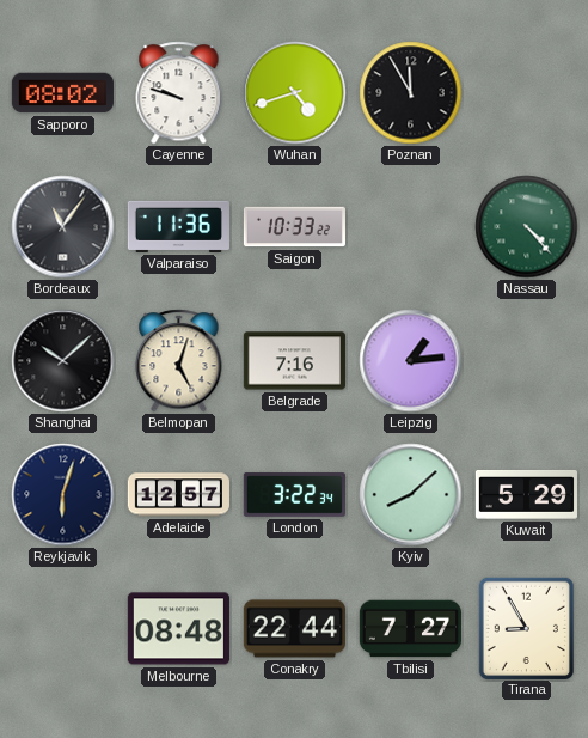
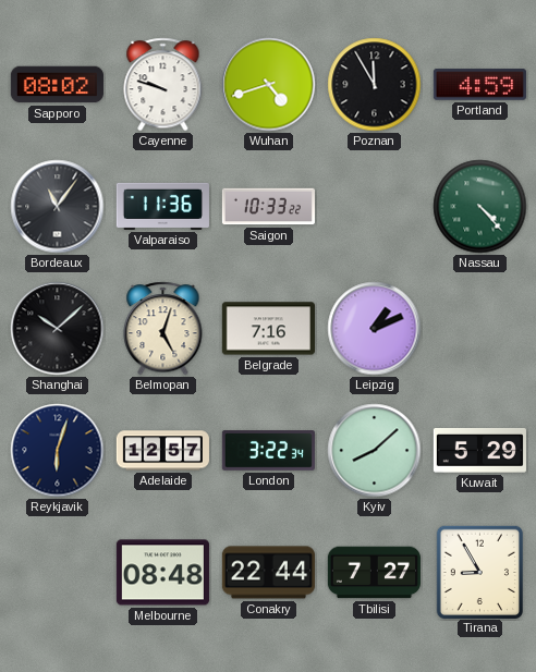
Portland: none -> 4:59
Leipzig: 1:14 -> 1:11
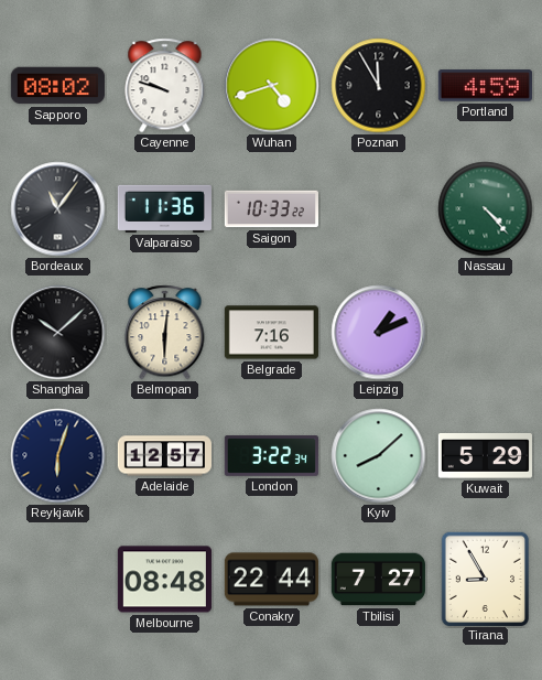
Belmopan: 5:03 -> 6:01
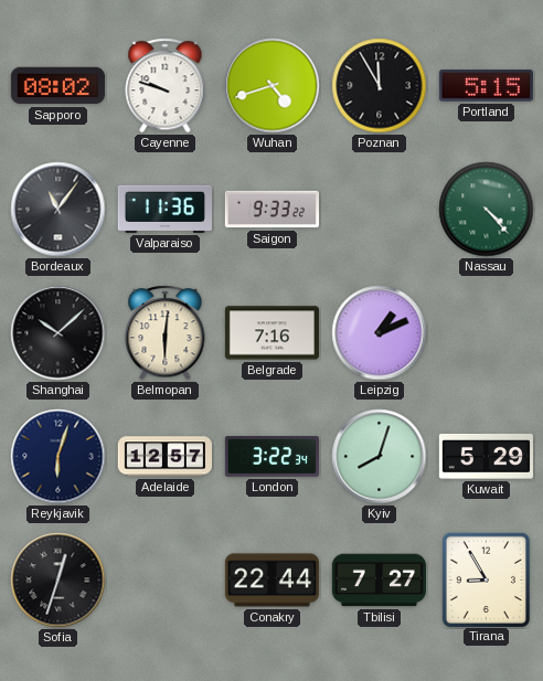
Portland: 4:59 -> 5:15
Saigon: 10:33 -> 9:33
Kyiv: 8:08 -> 8:03
Sofia: none -> 12:33
Melbourne: 08:48 -> none
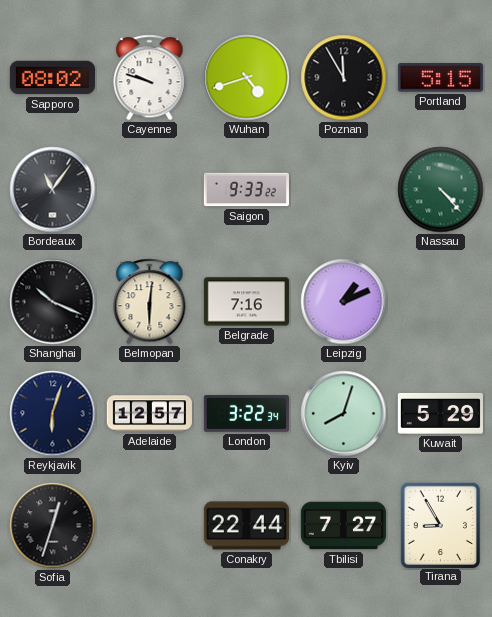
Valparaiso: 11:36 -> none
Shanghai: 10:08 -> 10:19
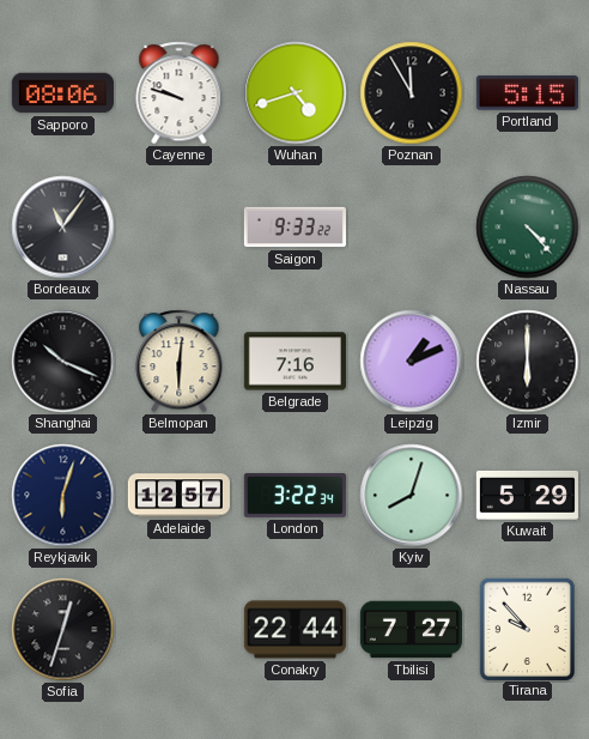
Sapporo: 08:02 -> 08:06
Izmir: none -> 6:00
Tirana: 8:55 -> 9:53
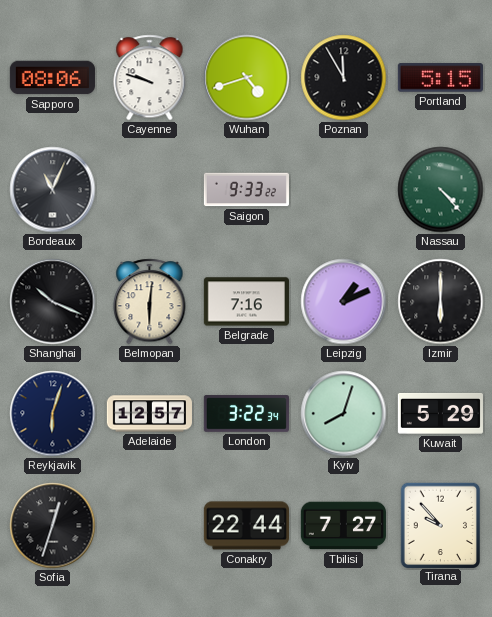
Bordeaux: 11:06 -> 11:04
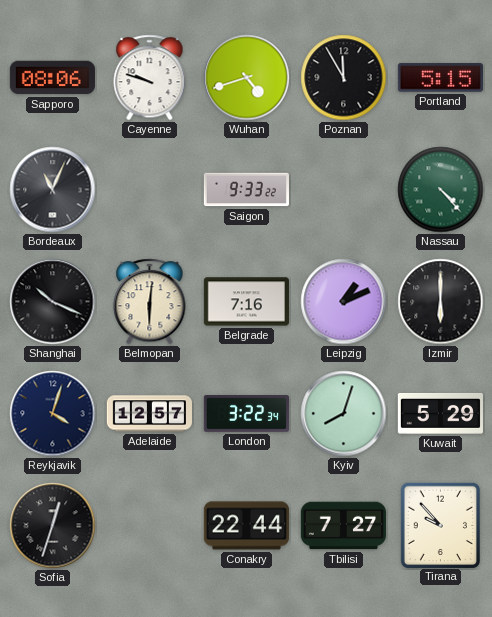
Reykjavik: 6:03 -> 4:03
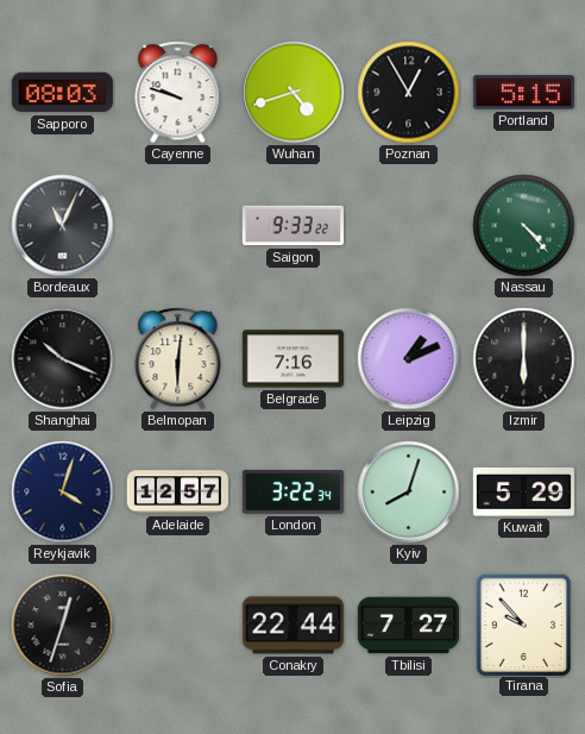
Sapporo: 08:06 -> 08:03
Poznan: 11:55 -> 12:55
